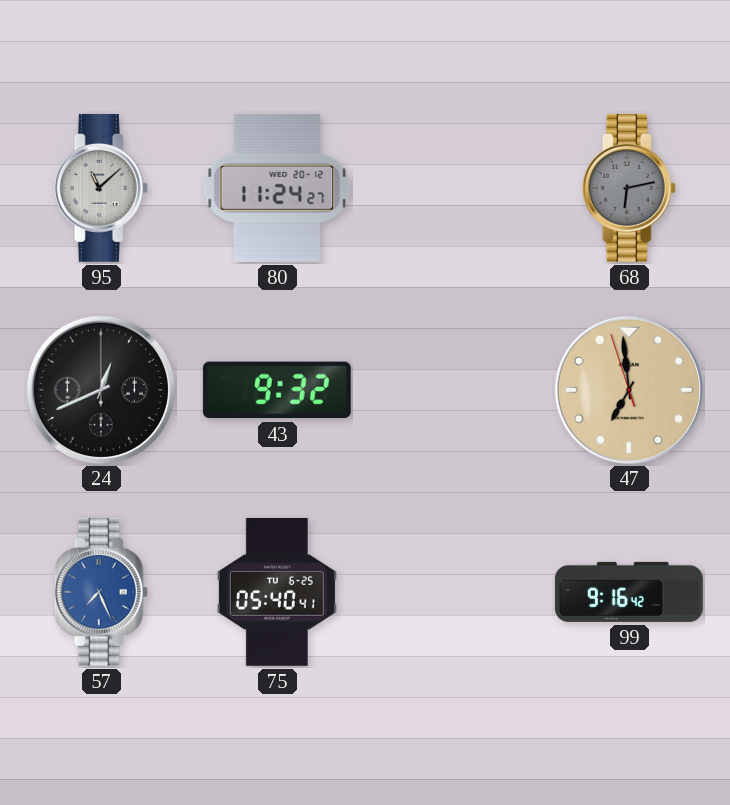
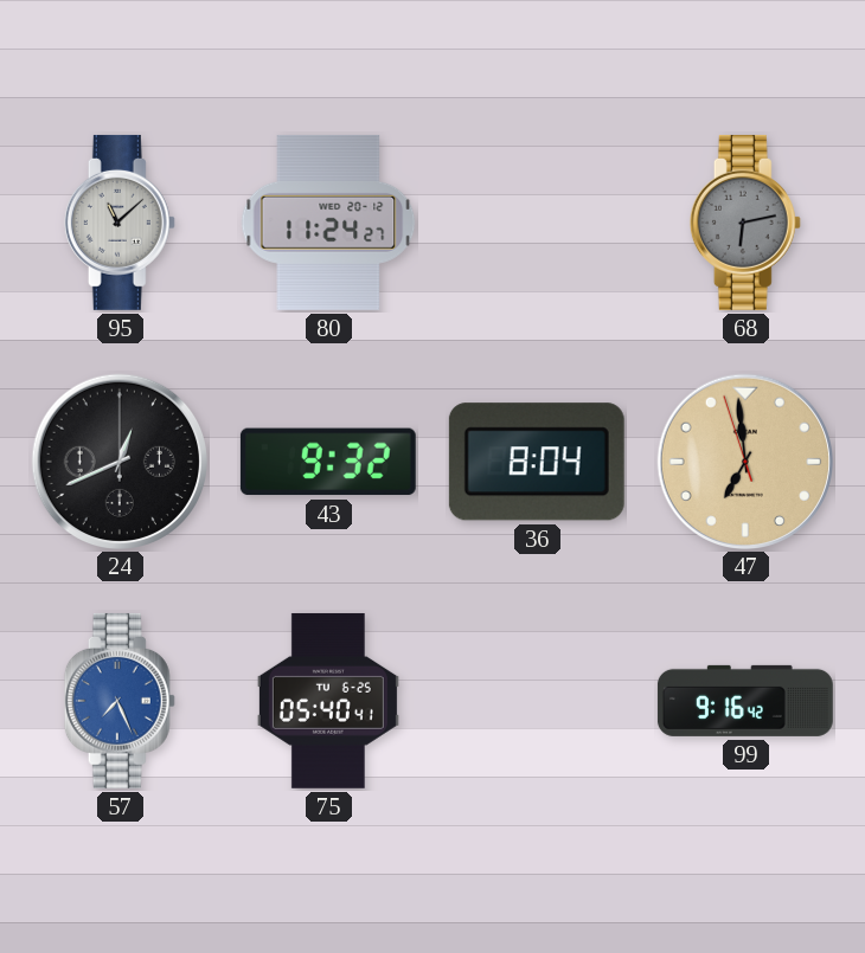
36: none -> 8:04
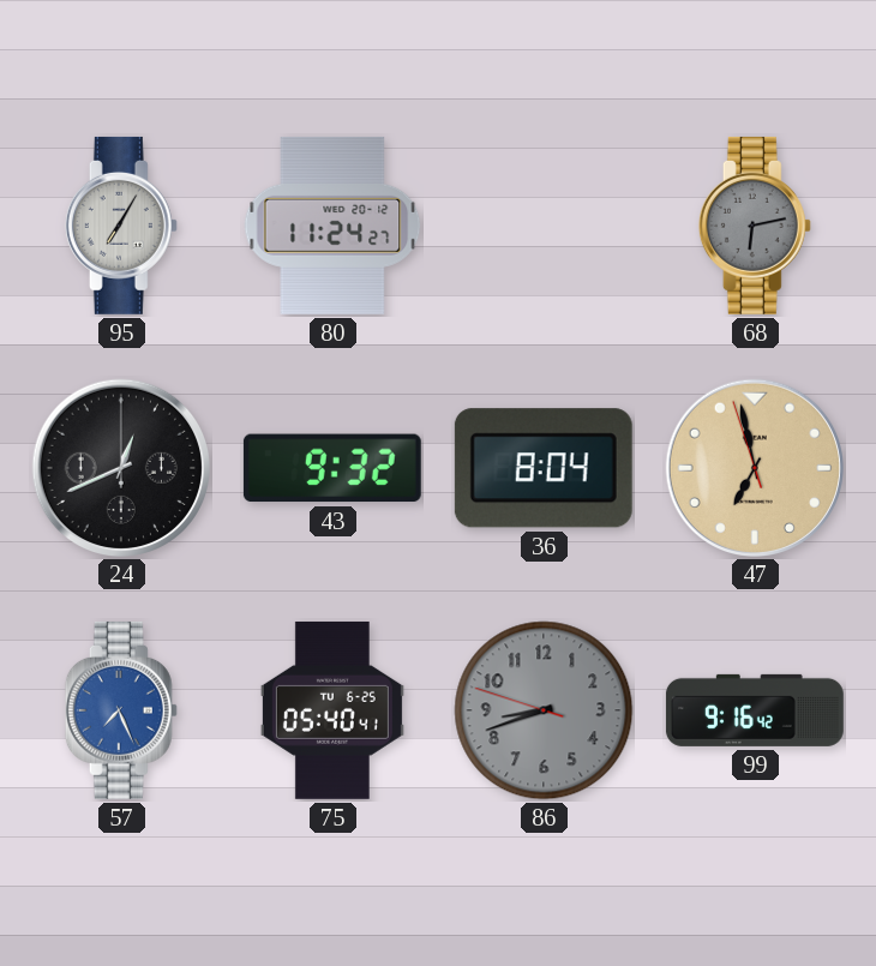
95: 11:08 -> 7:05
47: 6:58 -> 6:57
86: none -> 8:41
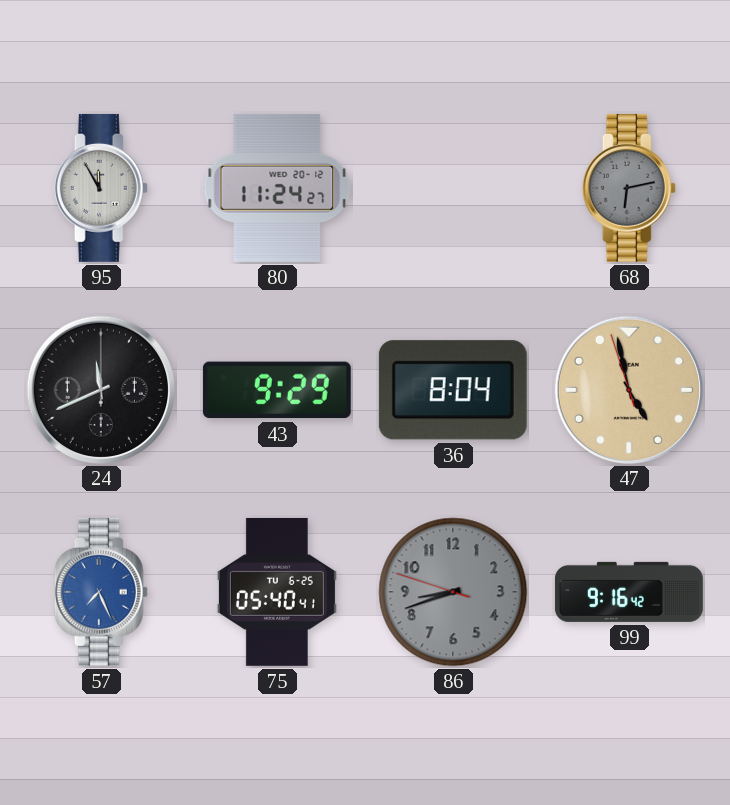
95: 7:05 -> 11:55
24: 12:41 -> 11:41
43: 9:32 -> 9:29
47: 6:57 -> 4:57
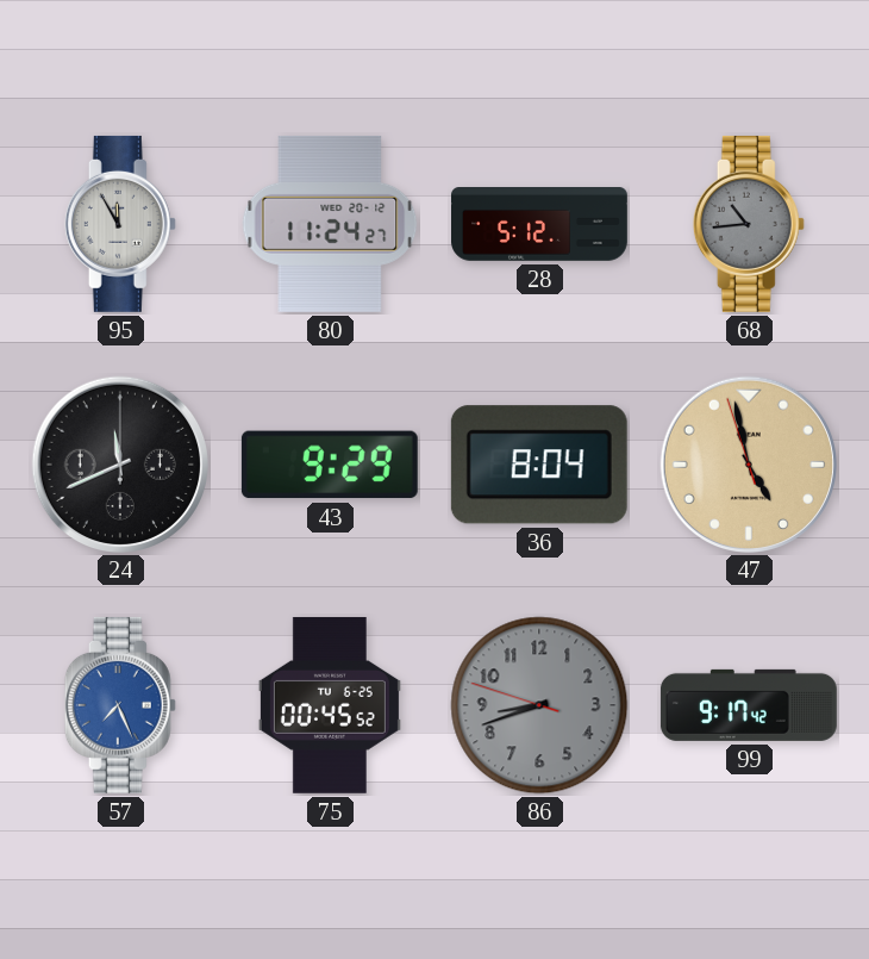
28: none -> 5:12
68: 6:13 -> 10:44
75: 05:40 -> 00:45
99: 9:16 -> 9:17
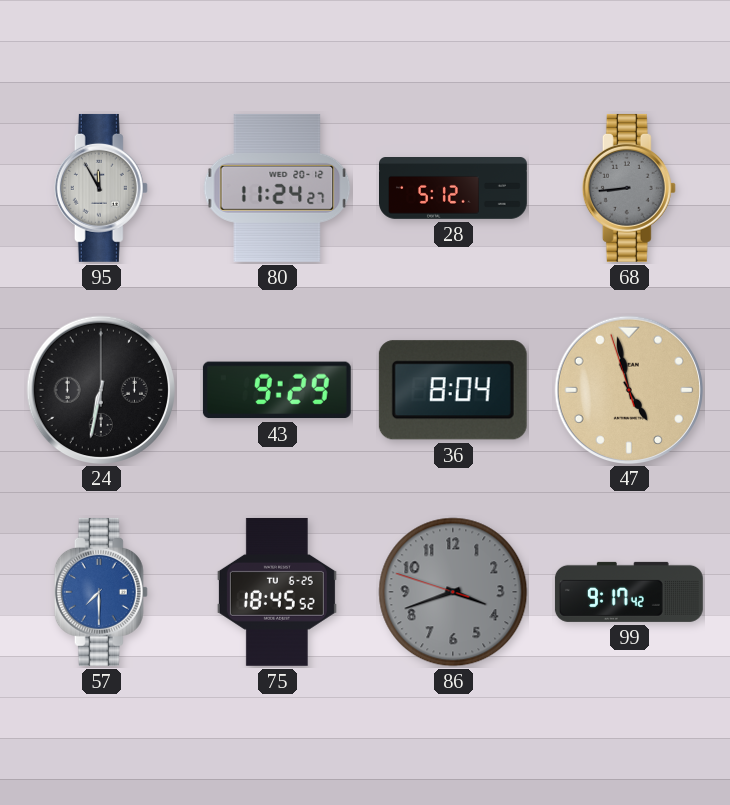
68: 10:44 -> 8:44
24: 11:41 -> 6:32
57: 7:26 -> 7:30
75: 00:45 -> 18:45
86: 8:41 -> 3:41
